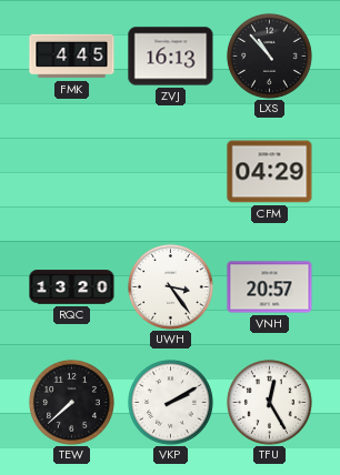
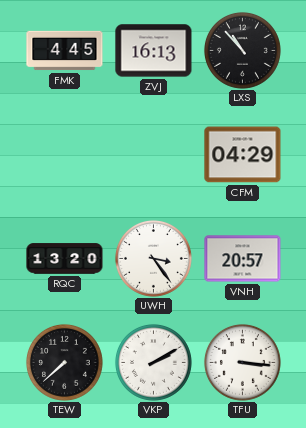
TFU: 12:25 -> 3:16
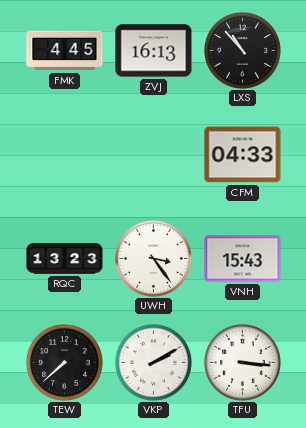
CFM: 04:29 -> 04:33
RQC: 13:20 -> 13:23
VNH: 20:57 -> 15:43
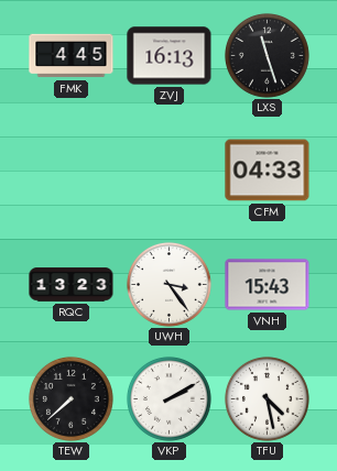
LXS: 10:53 -> 11:27
TFU: 3:16 -> 4:28
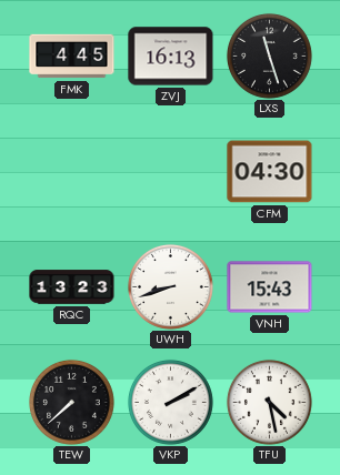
CFM: 04:33 -> 04:30
UWH: 3:24 -> 8:42
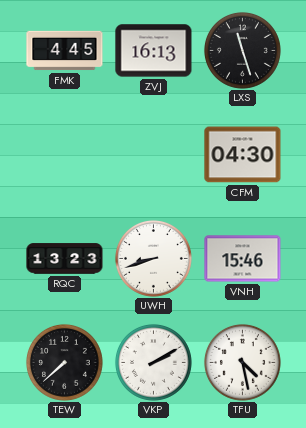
VNH: 15:43 -> 15:46
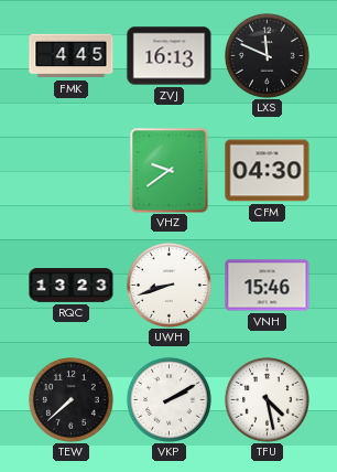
LXS: 11:27 -> 11:49
VHZ: none -> 9:39
